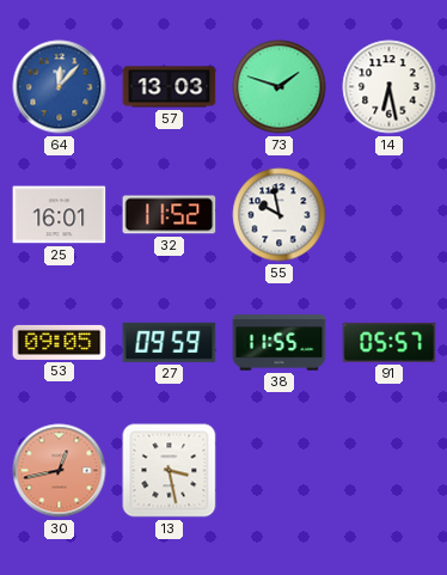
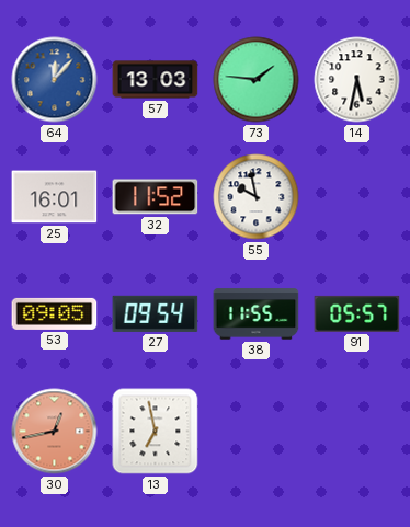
73: 1:48 -> 1:46
14: 6:28 -> 5:32
27: 09:59 -> 09:54
13: 3:28 -> 6:58
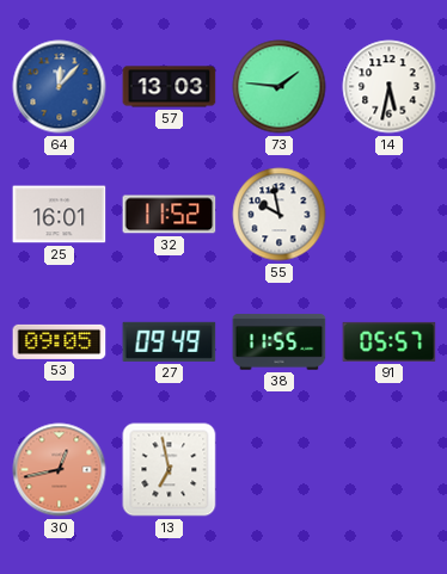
27: 09:54 -> 09:49
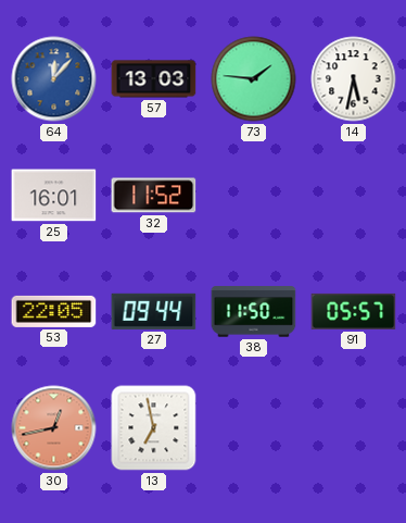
55: 9:58 -> none
53: 09:05 -> 22:05
27: 09:49 -> 09:44
38: 11:55 -> 11:50
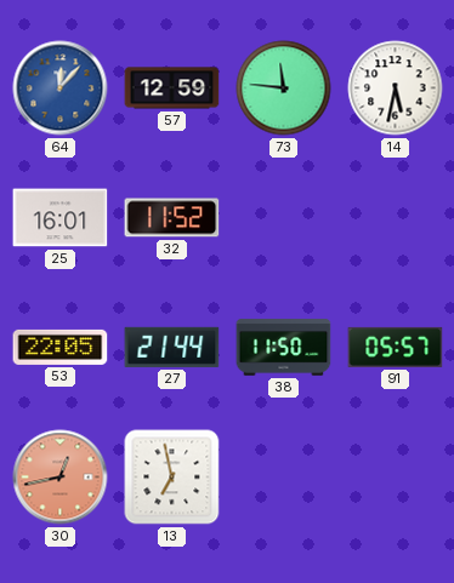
57: 13:03 -> 12:59
73: 1:46 -> 11:46
27: 09:44 -> 21:44
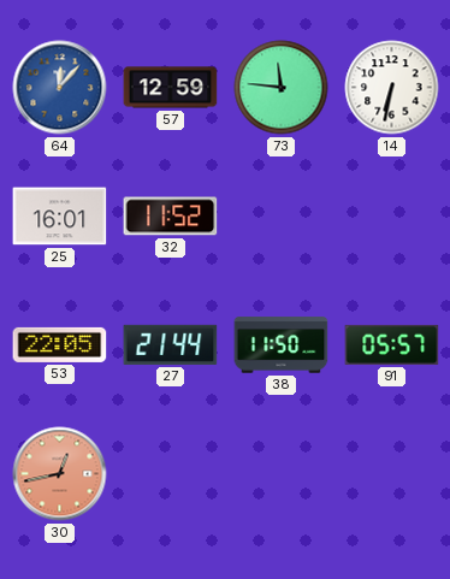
14: 5:32 -> 6:32
13: 6:58 -> none
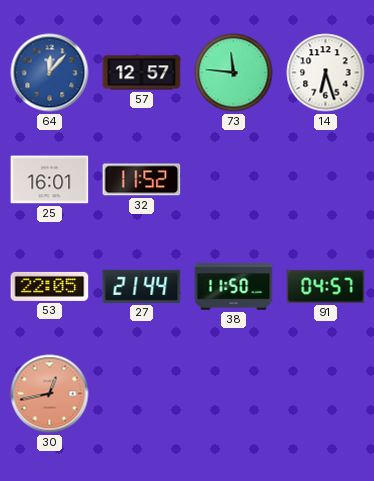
57: 12:59 -> 12:57
14: 6:32 -> 6:27
91: 05:57 -> 04:57
